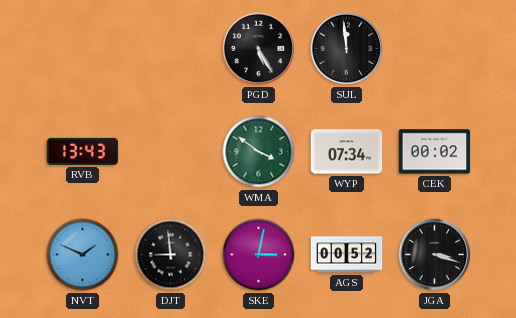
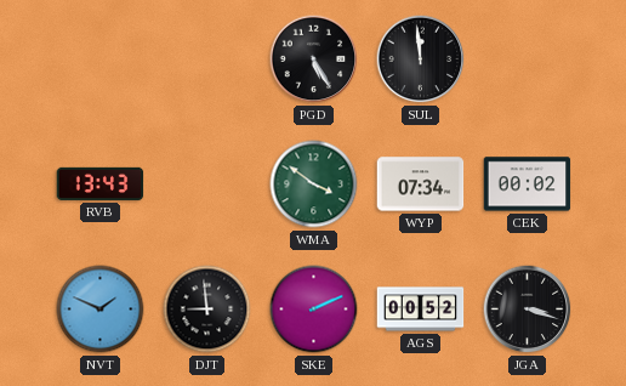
SKE: 3:02 -> 2:11
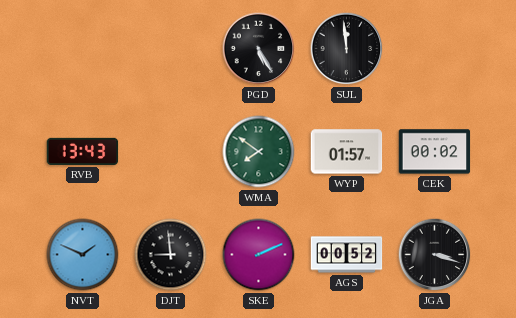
WMA: 3:51 -> 7:51
WYP: 07:34 -> 01:57
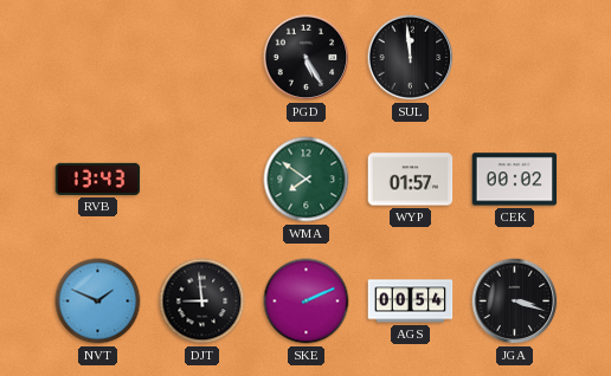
AGS: 00:52 -> 00:54
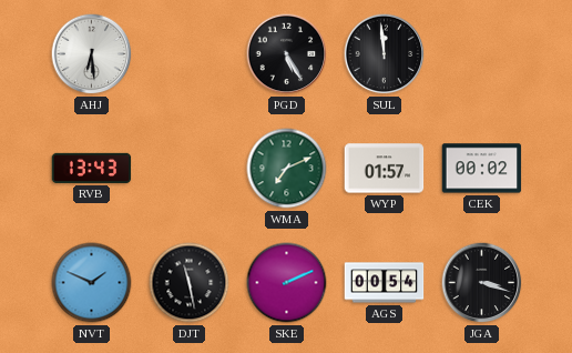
AHJ: none -> 6:29
WMA: 7:51 -> 7:11
DJT: 8:59 -> 11:28
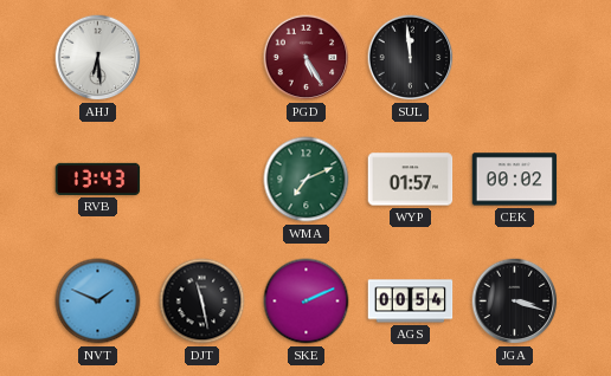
PGD dial: black -> burgundy
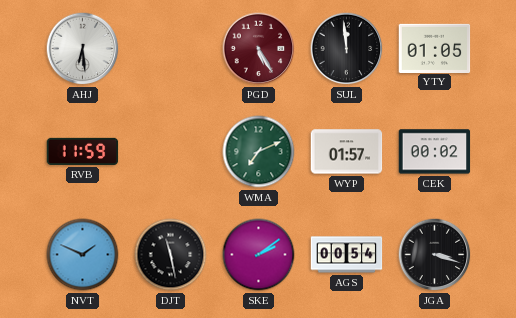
YTY: none -> 01:05
RVB: 13:43 -> 11:59
SKE: 2:11 -> 2:09
